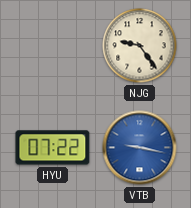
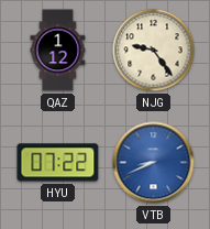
QAZ: none -> 1:12
VTB: 9:17 -> 8:41
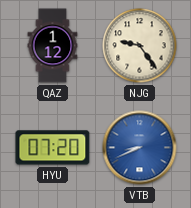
HYU: 07:22 -> 07:20
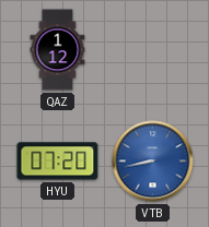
NJG: 9:24 -> none
VTB: 8:41 -> 8:43
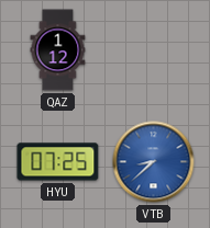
HYU: 07:20 -> 07:25
VTB: 8:43 -> 8:38
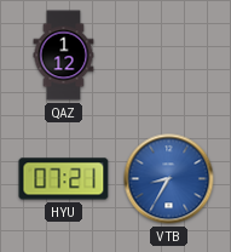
HYU: 07:25 -> 07:21
VTB: 8:38 -> 8:35
